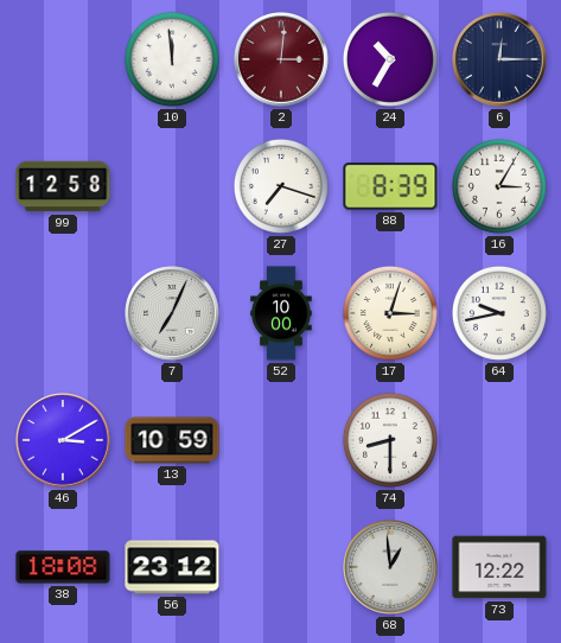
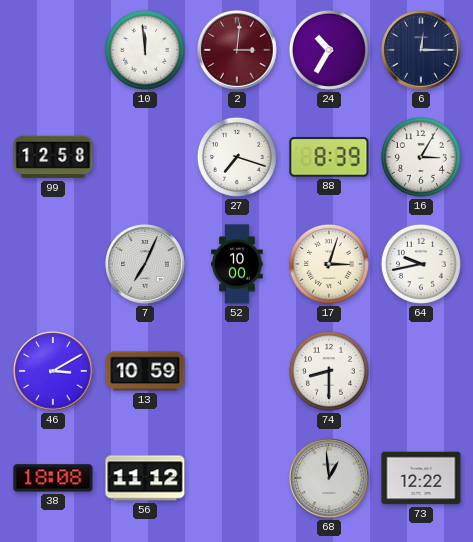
56: 23:12 -> 11:12
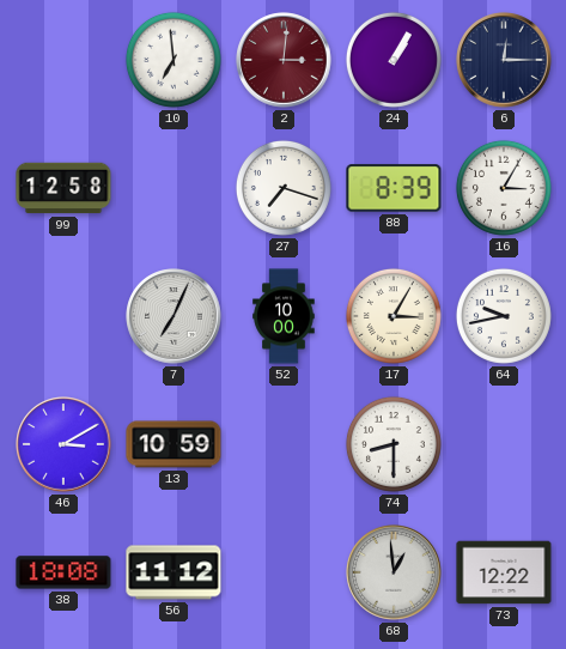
10: 11:59 -> 6:59
24: 10:35 -> 1:05
17: 3:03 -> 3:05
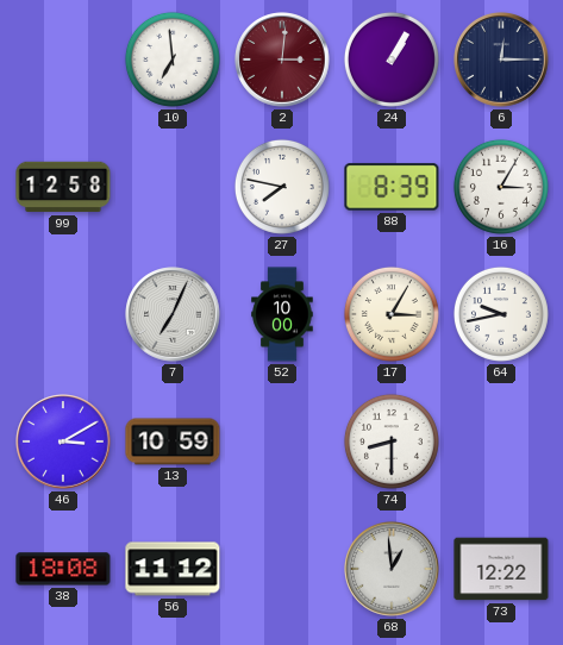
27: 7:18 -> 7:47
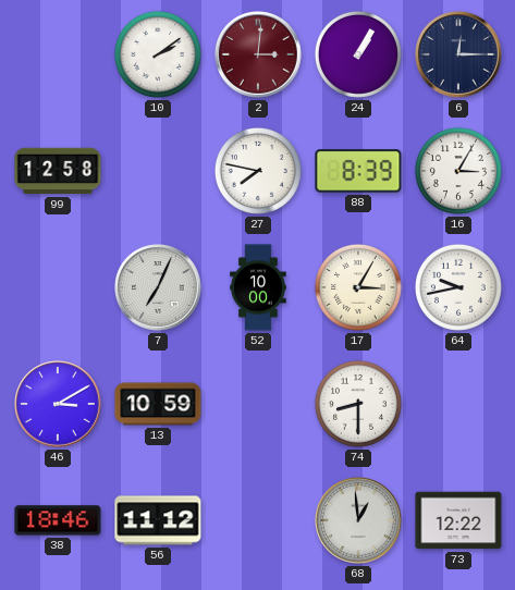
10: 6:59 -> 2:09
38: 18:08 -> 18:46
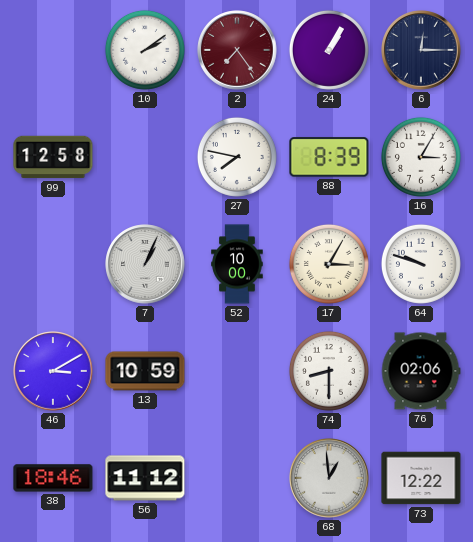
2: 3:01 -> 7:24
7: 7:04 -> 1:04
64: 9:43 -> 9:48
76: none -> 02:06
